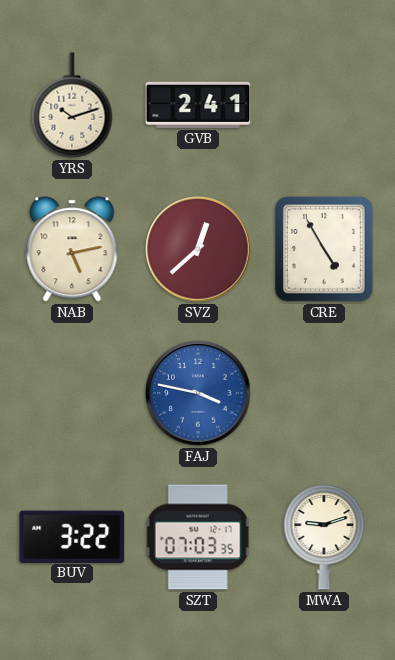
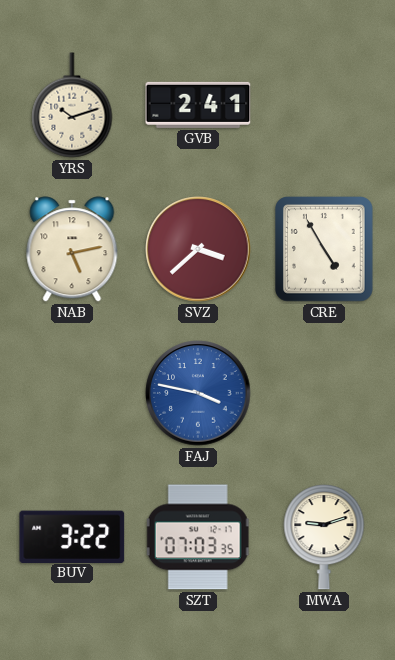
SVZ: 12:38 -> 3:38
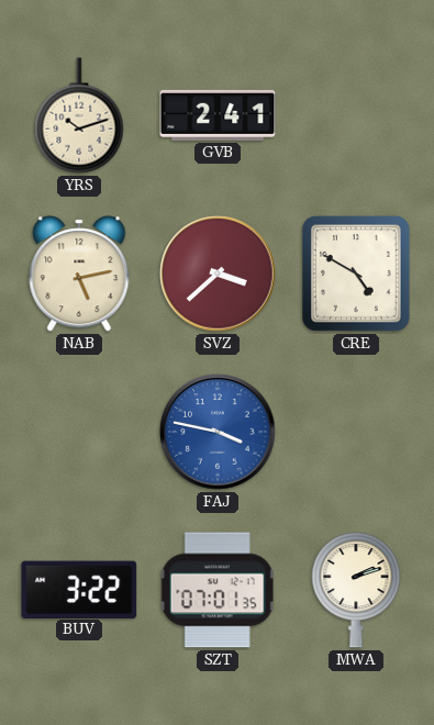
CRE: 4:55 -> 4:50
SZT: 07:03 -> 07:01
MWA: 9:12 -> 2:12
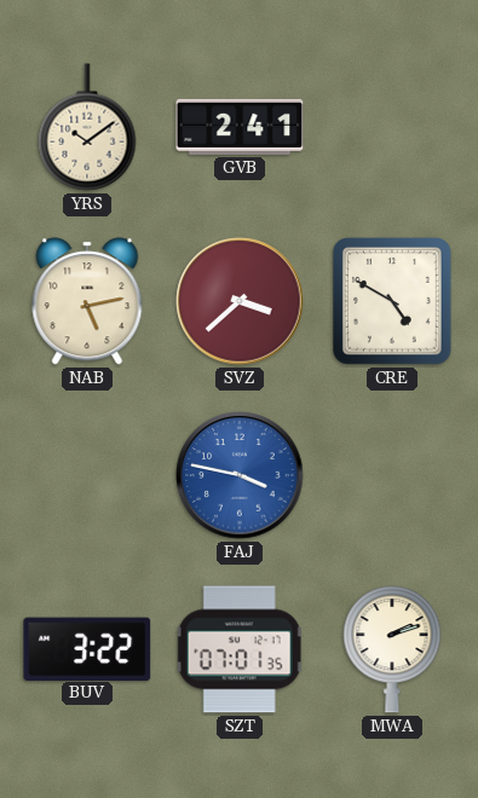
YRS: 10:12 -> 10:09
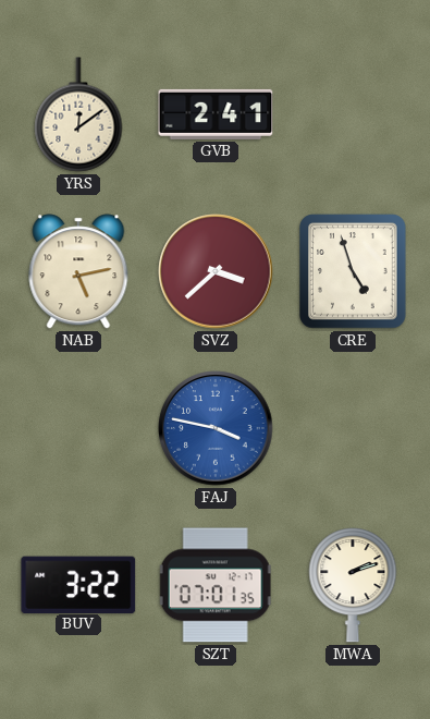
YRS: 10:09 -> 12:09
CRE: 4:50 -> 4:57
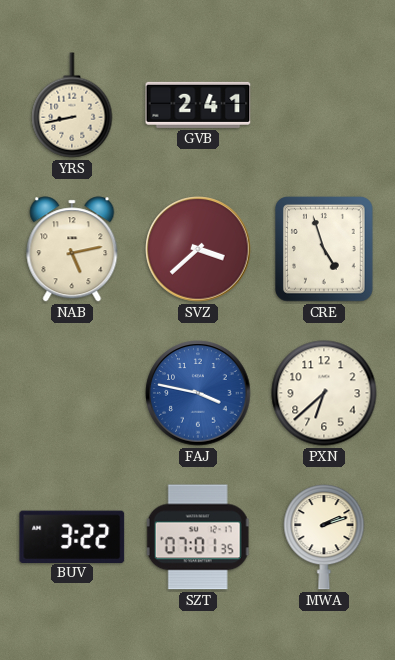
YRS: 12:09 -> 8:43
PXN: none -> 6:38
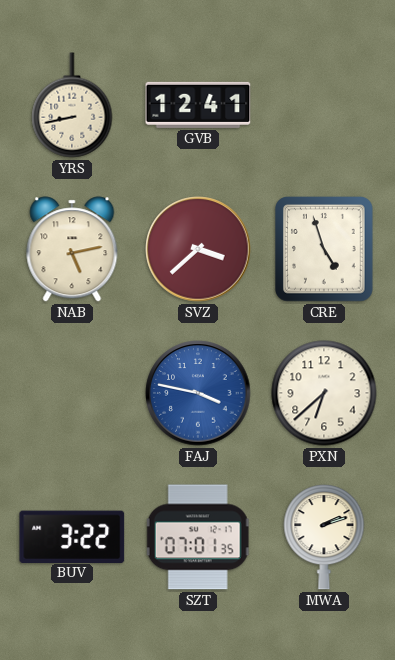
GVB: 2:41 -> 12:41
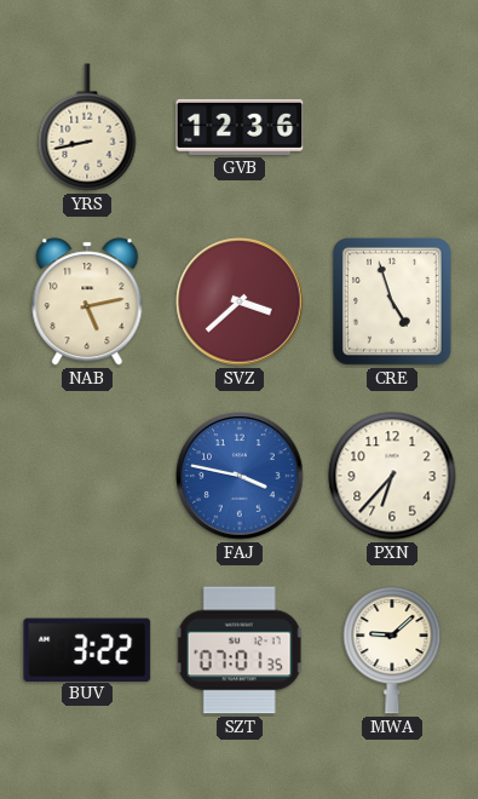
GVB: 12:41 -> 12:36
PXN: 6:38 -> 6:37
MWA: 2:12 -> 9:08
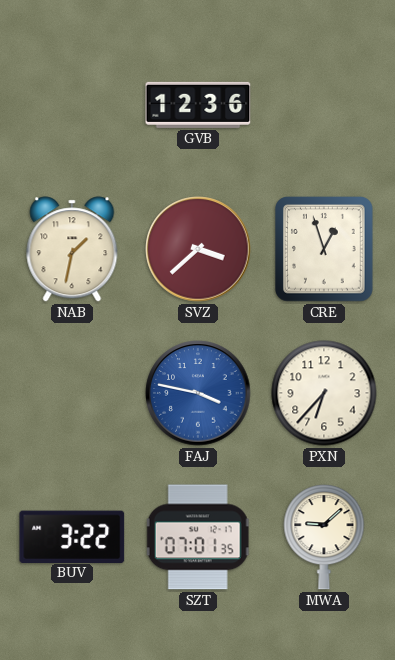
YRS: 8:43 -> none
NAB: 5:13 -> 1:32
CRE: 4:57 -> 12:57
